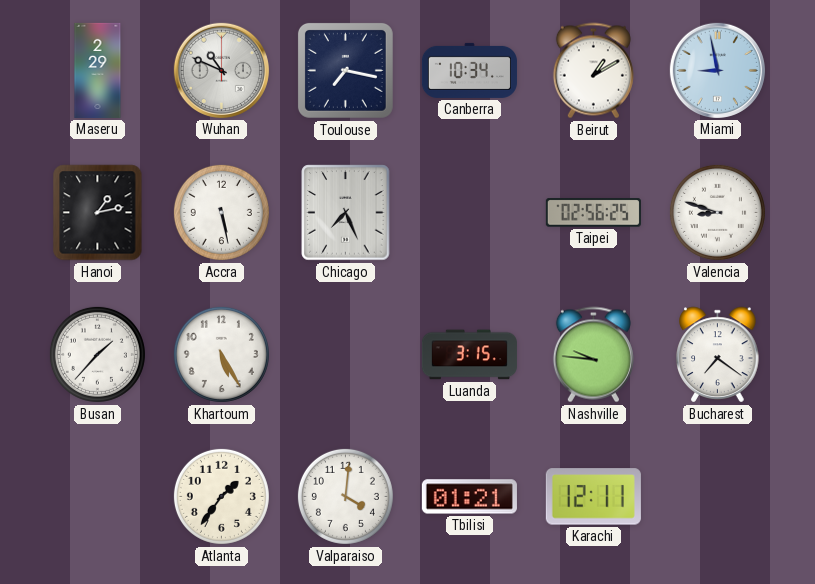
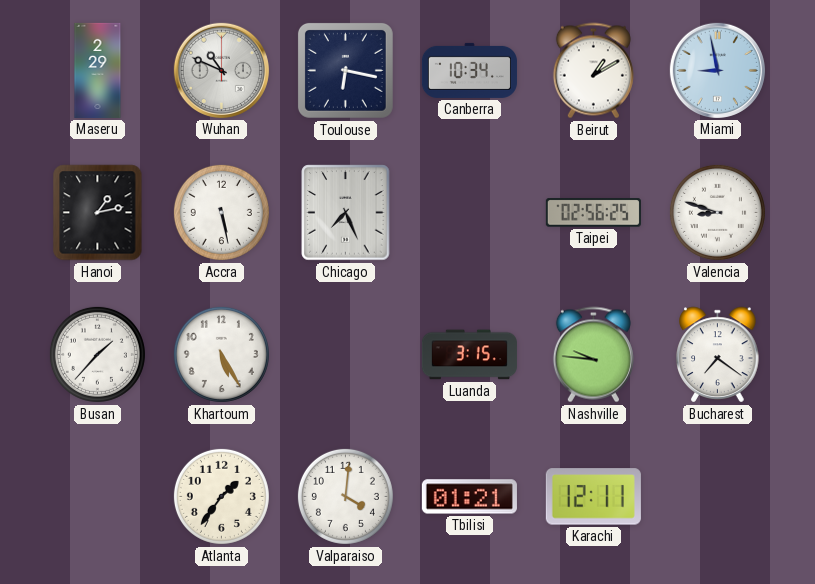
Toulouse: 7:17 -> 6:17
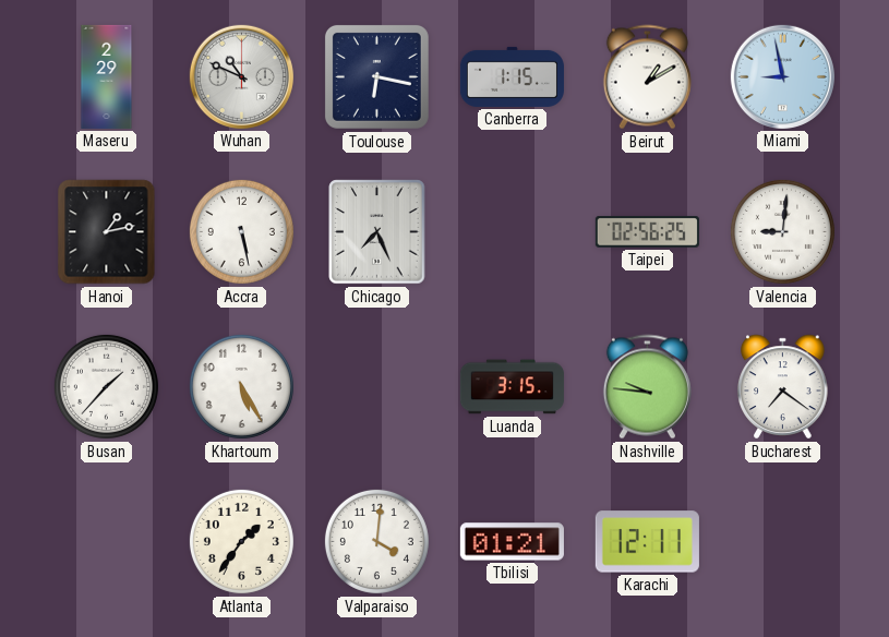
Canberra: 10:34 -> 1:15
Valencia: 8:48 -> 9:01
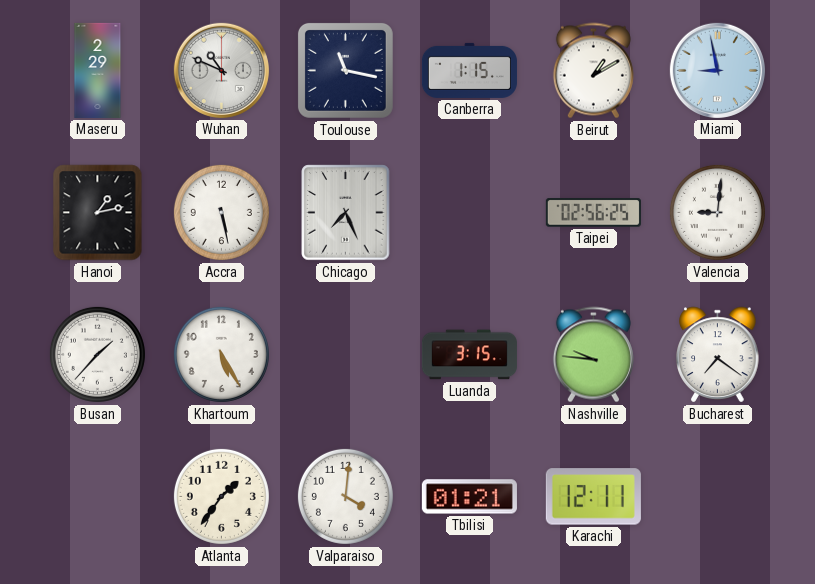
Toulouse: 6:17 -> 11:17
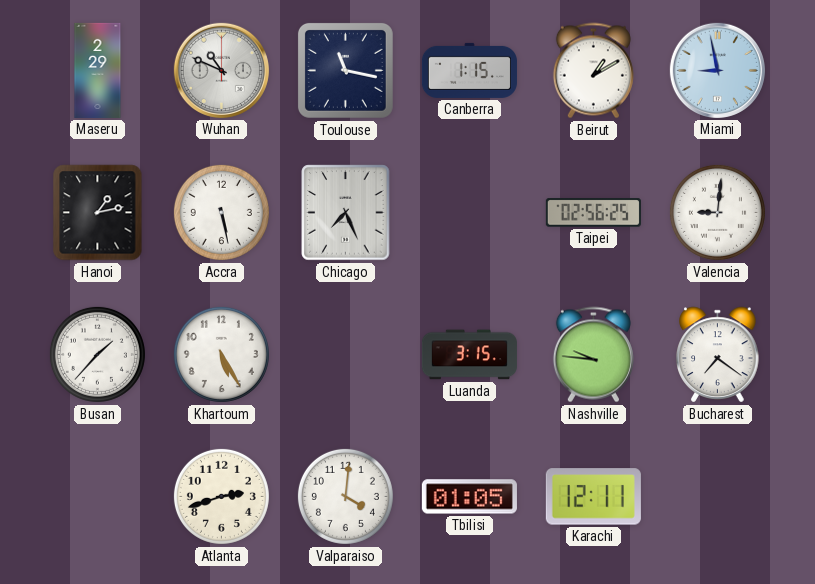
Atlanta: 1:36 -> 2:42
Tbilisi: 01:21 -> 01:05
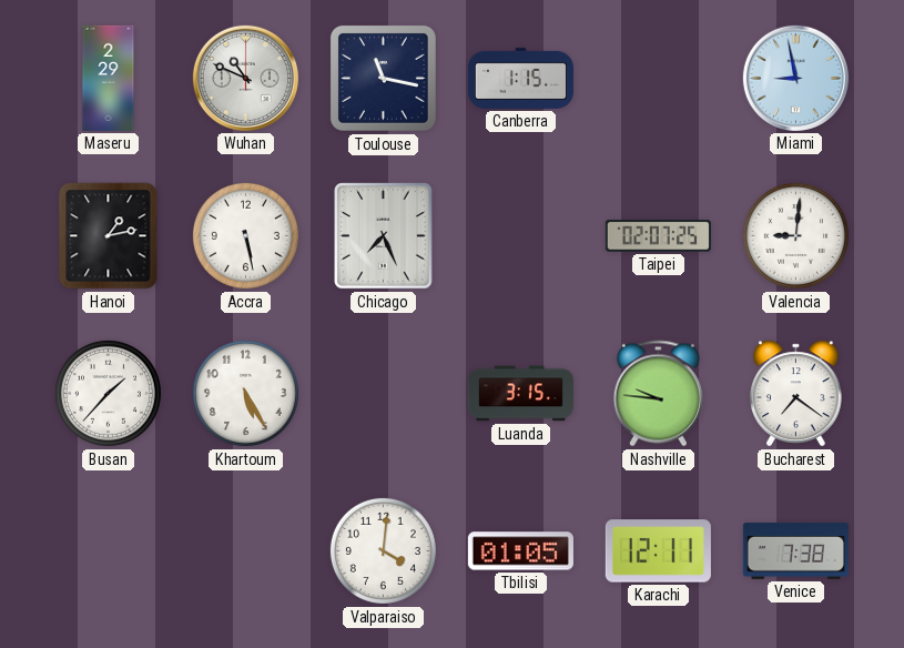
Beirut: 1:10 -> none
Taipei: 02:56 -> 02:07
Atlanta: 2:42 -> none
Venice: none -> 7:38
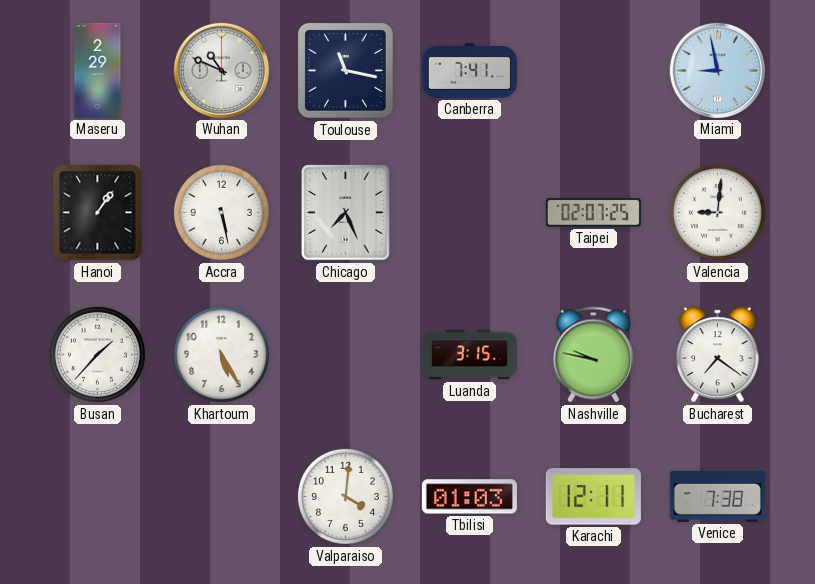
Canberra: 1:15 -> 7:41
Hanoi: 1:13 -> 1:06
Nashville: 9:46 -> 9:47
Tbilisi: 01:05 -> 01:03
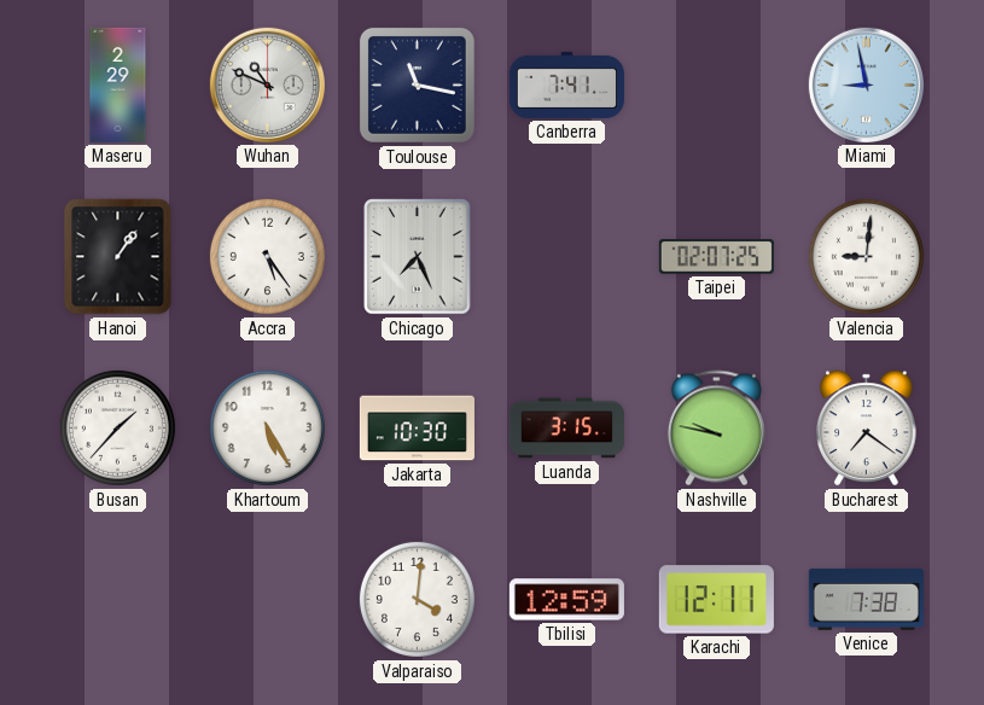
Accra: 5:28 -> 5:24
Jakarta: none -> 10:30
Tbilisi: 01:03 -> 12:59
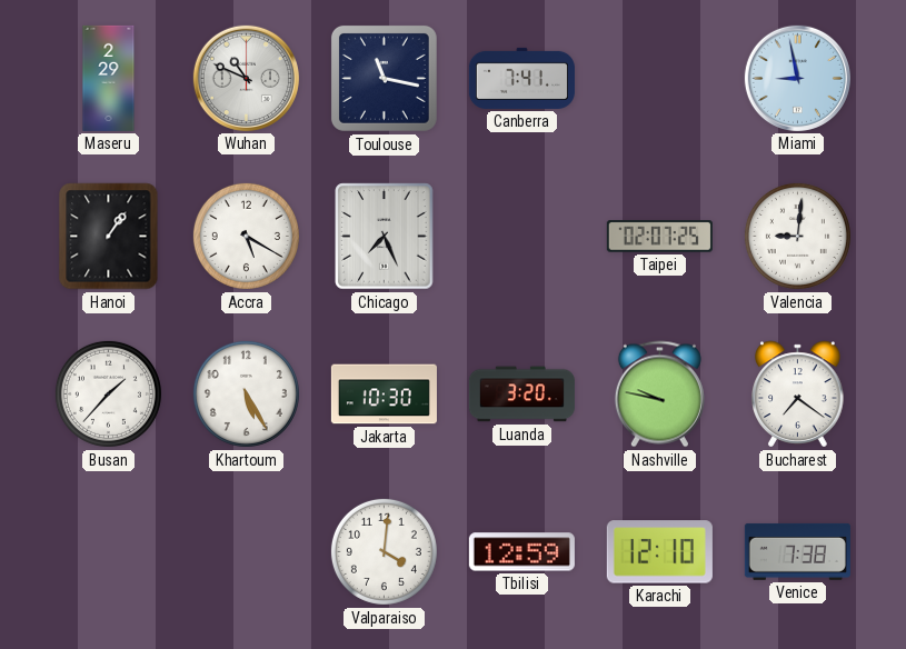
Accra: 5:24 -> 5:20
Luanda: 3:15 -> 3:20
Karachi: 12:11 -> 12:10
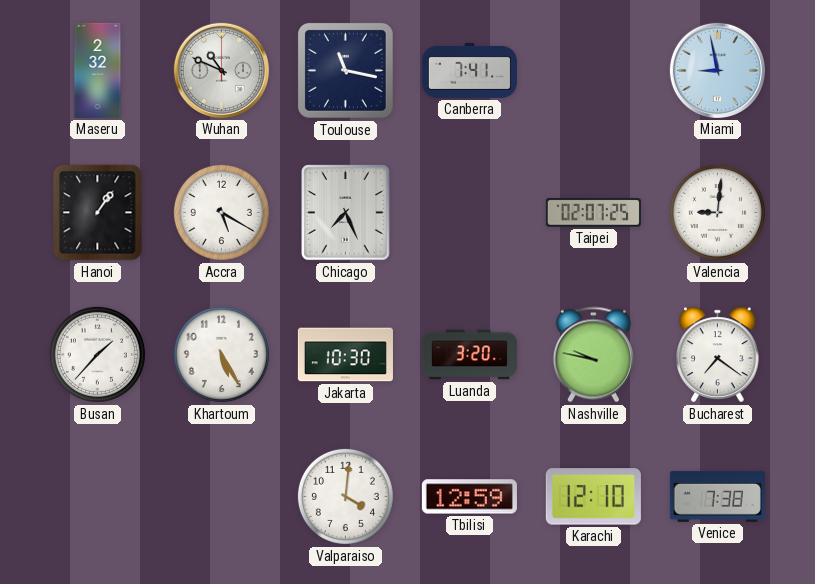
Maseru: 2:29 -> 2:32
